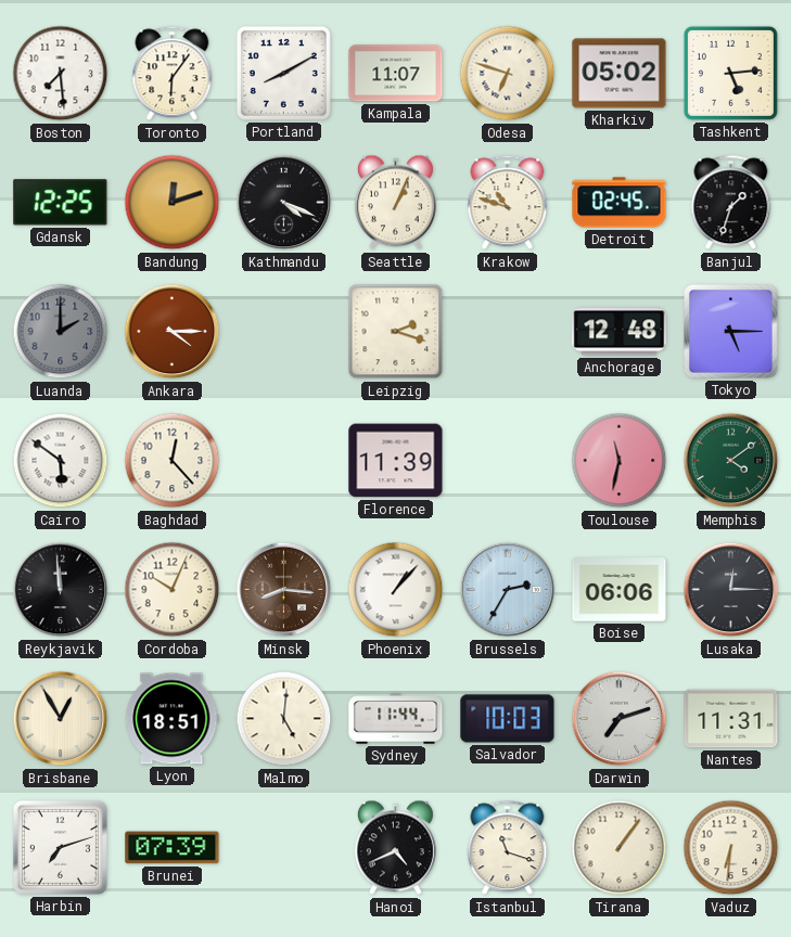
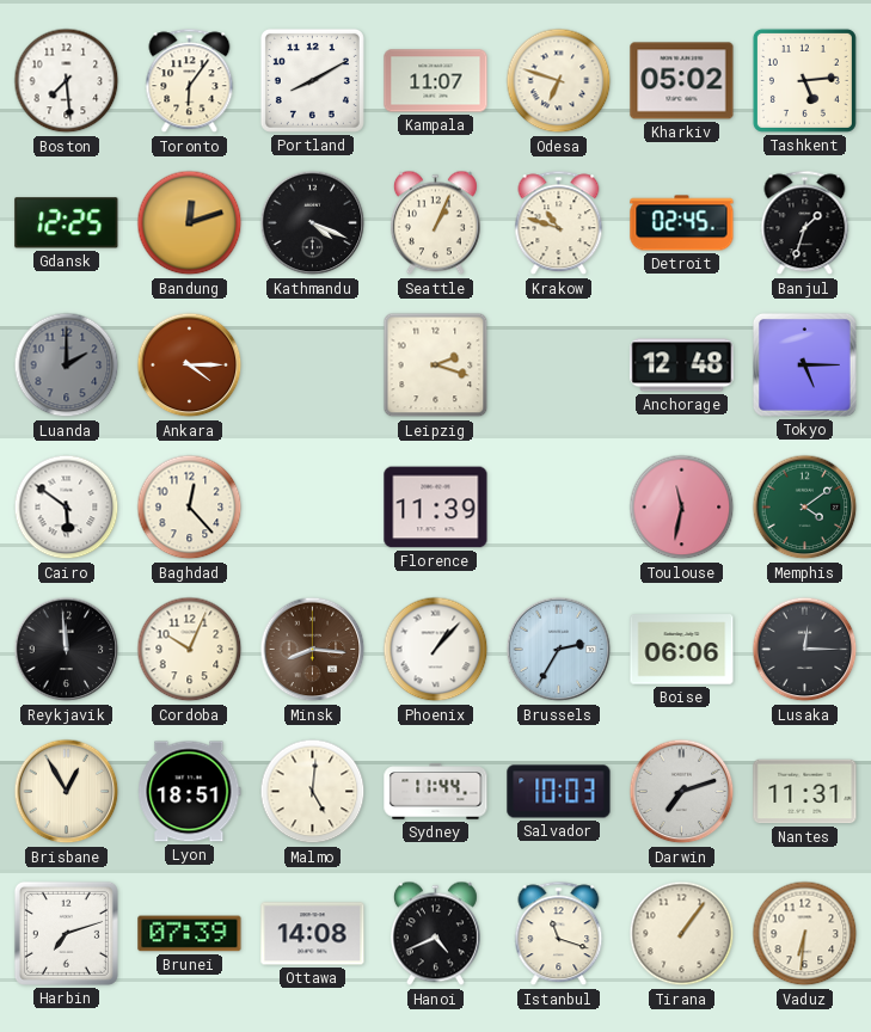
Ottawa: none -> 14:08
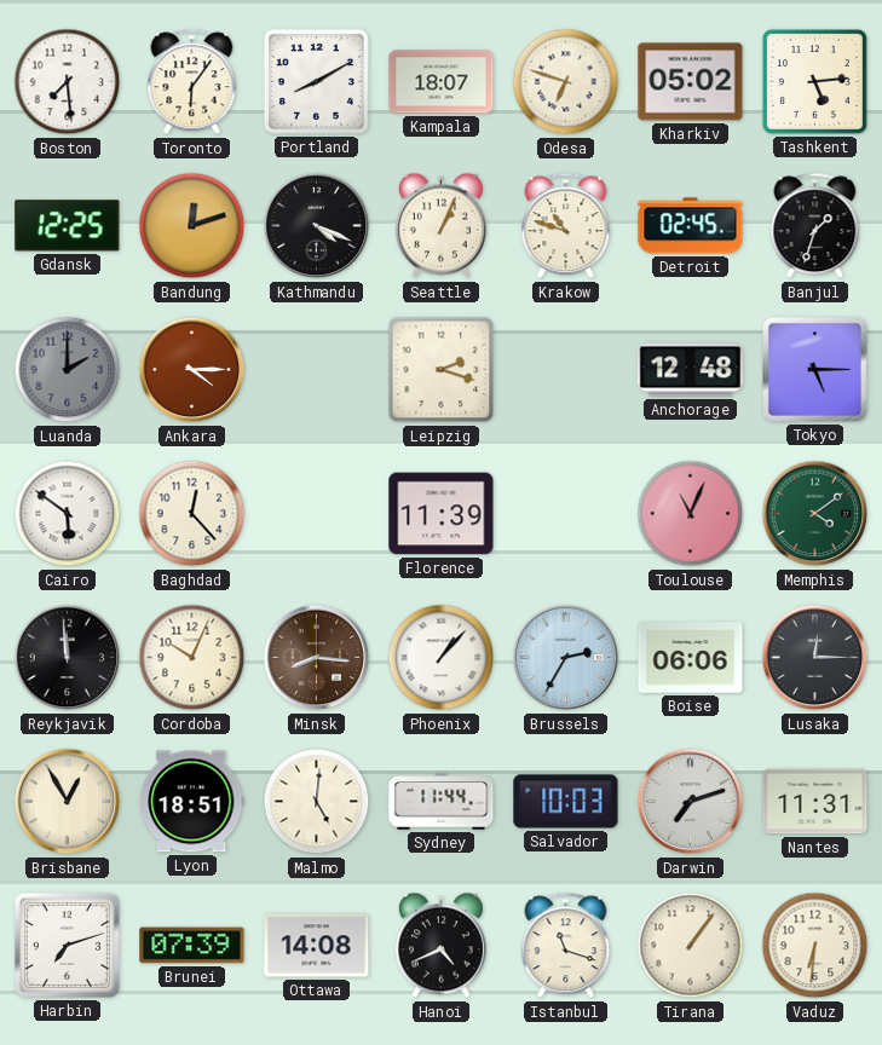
Kampala: 11:07 -> 18:07
Toulouse: 11:32 -> 11:04
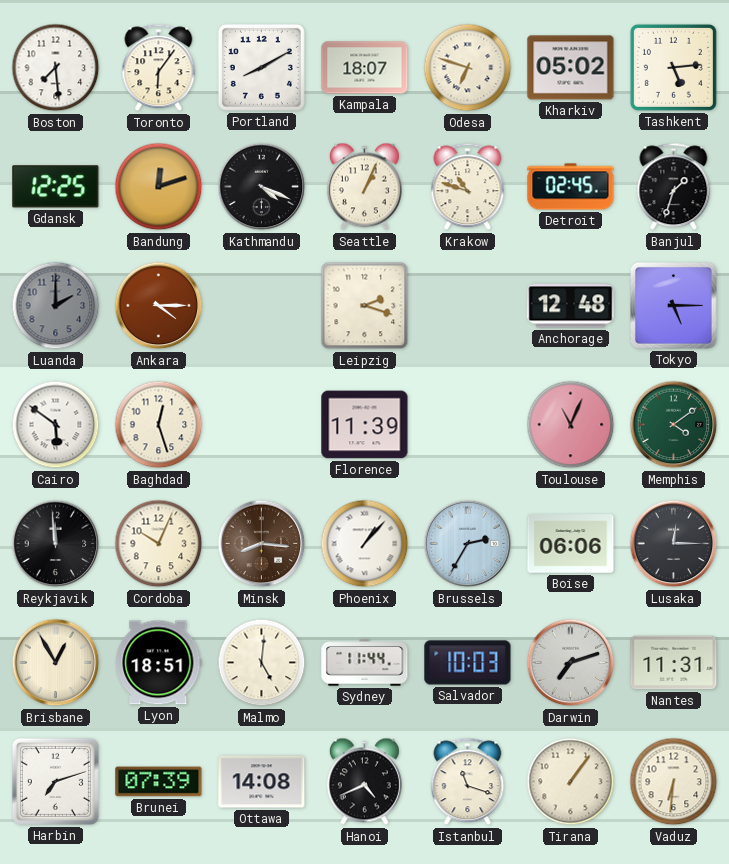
Baghdad: 12:23 -> 12:27
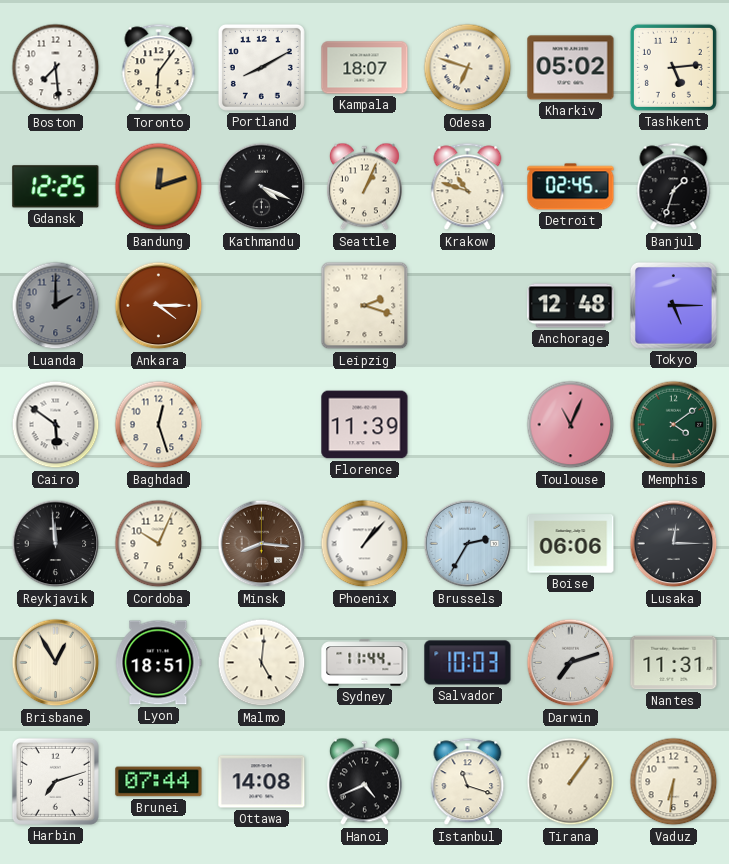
Brunei: 07:39 -> 07:44
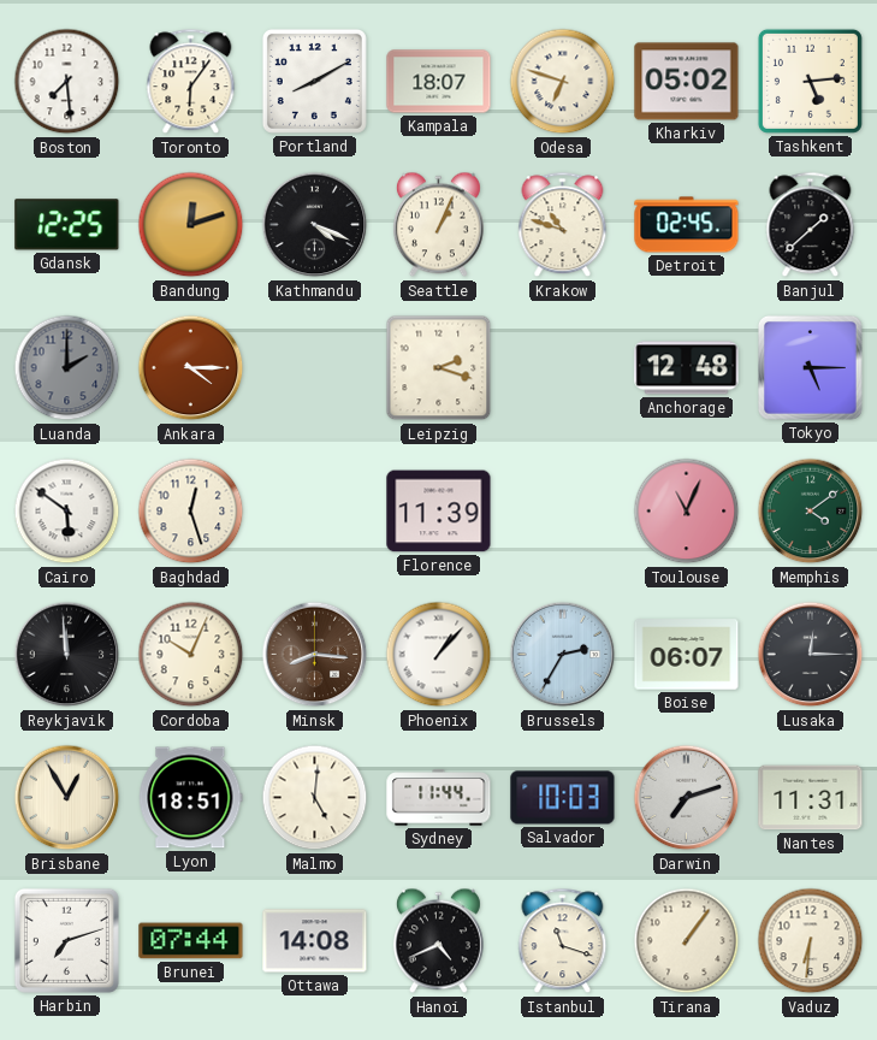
Banjul: 1:33 -> 1:38
Boise: 06:06 -> 06:07
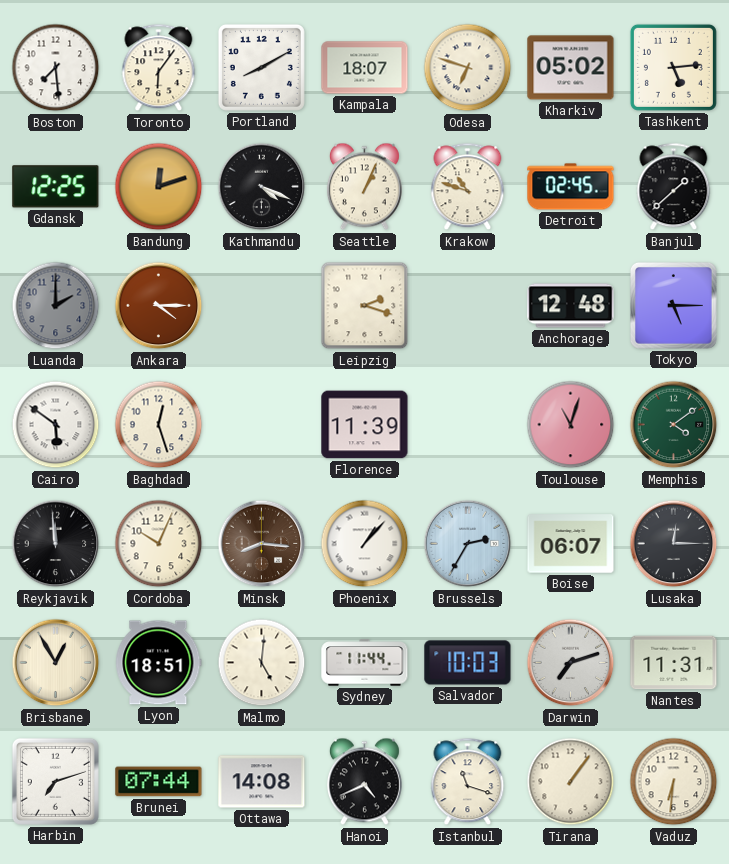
Toulouse: 11:04 -> 11:03
